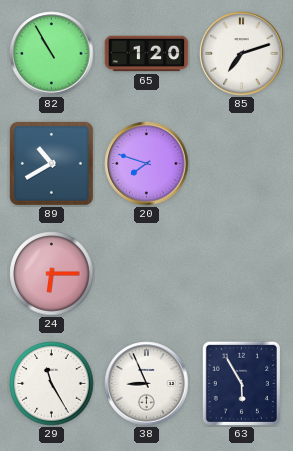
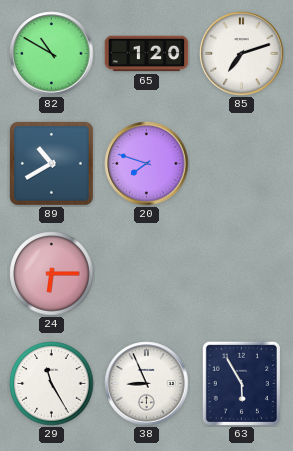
82: 10:55 -> 10:50
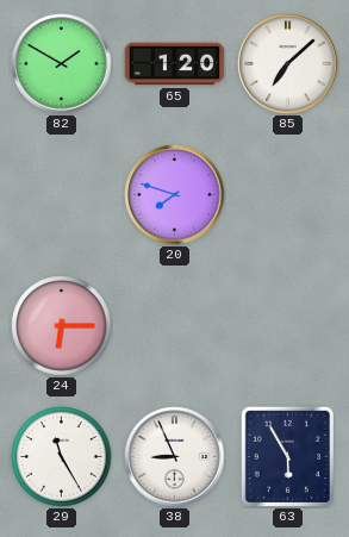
82: 10:50 -> 1:50
85: 7:12 -> 7:08
89: 10:40 -> none
